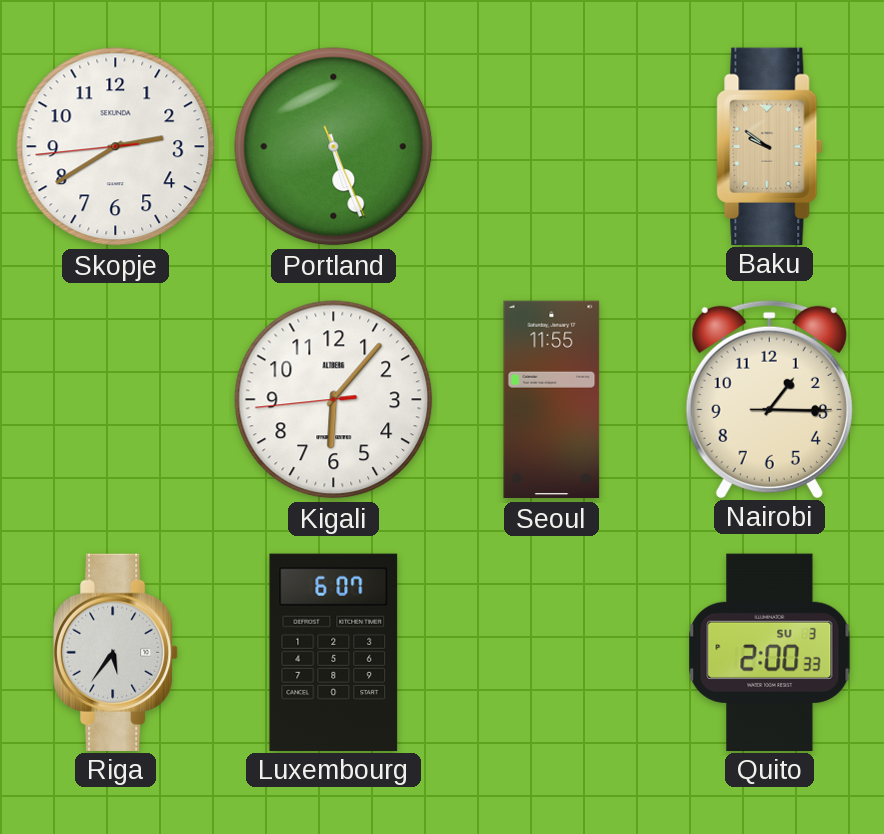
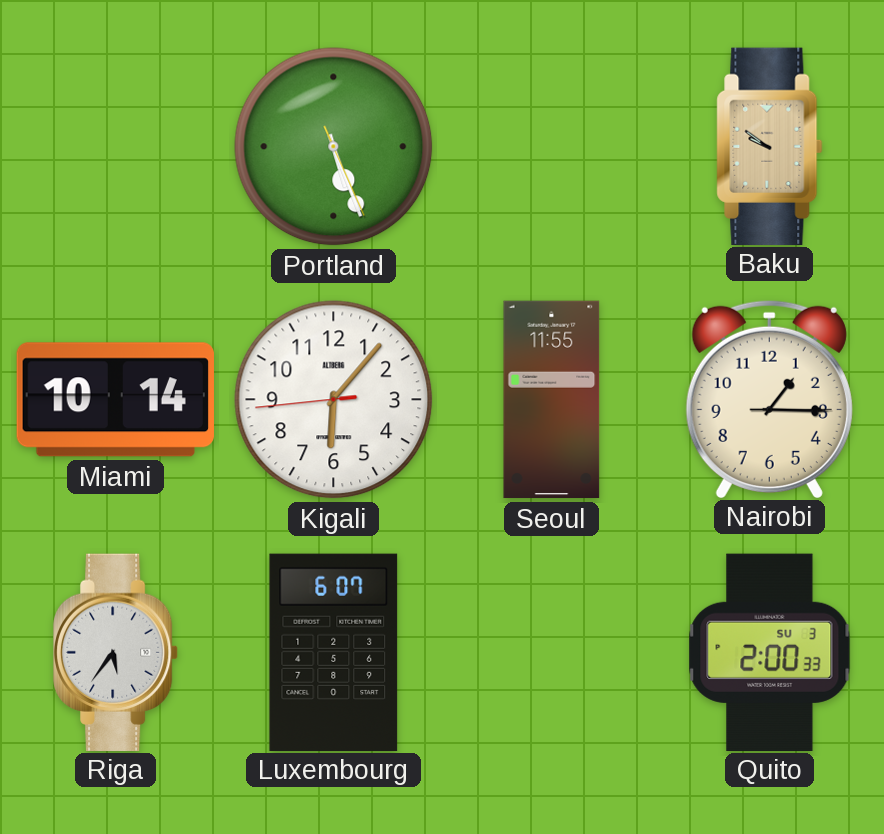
Skopje: 2:39 -> none
Miami: none -> 10:14
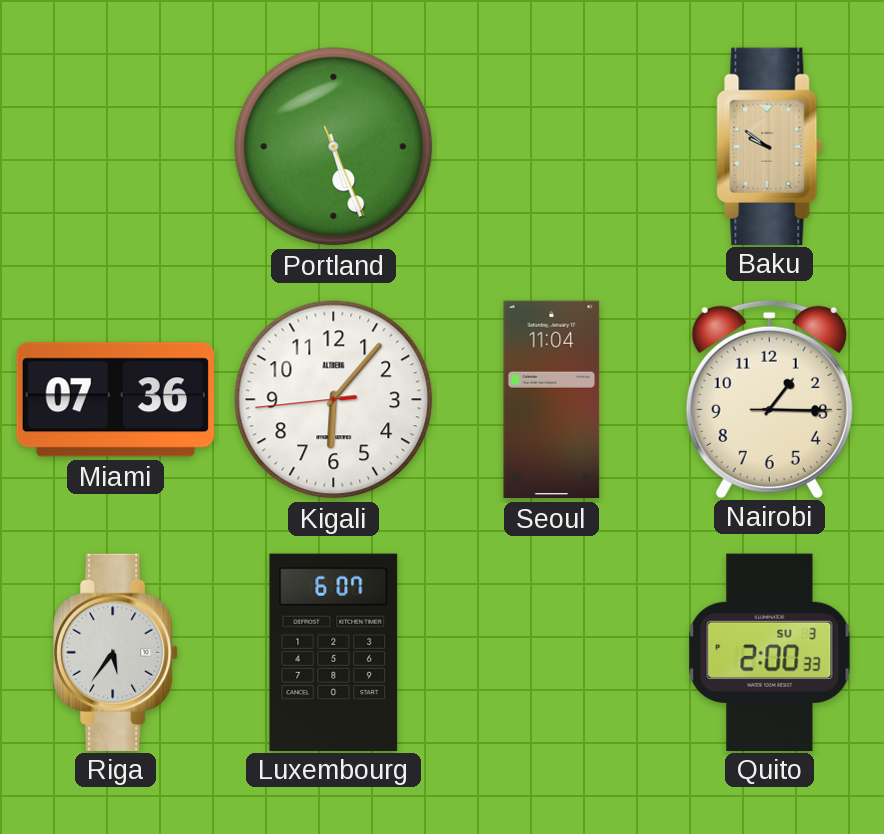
Miami: 10:14 -> 07:36
Seoul: 11:55 -> 11:04
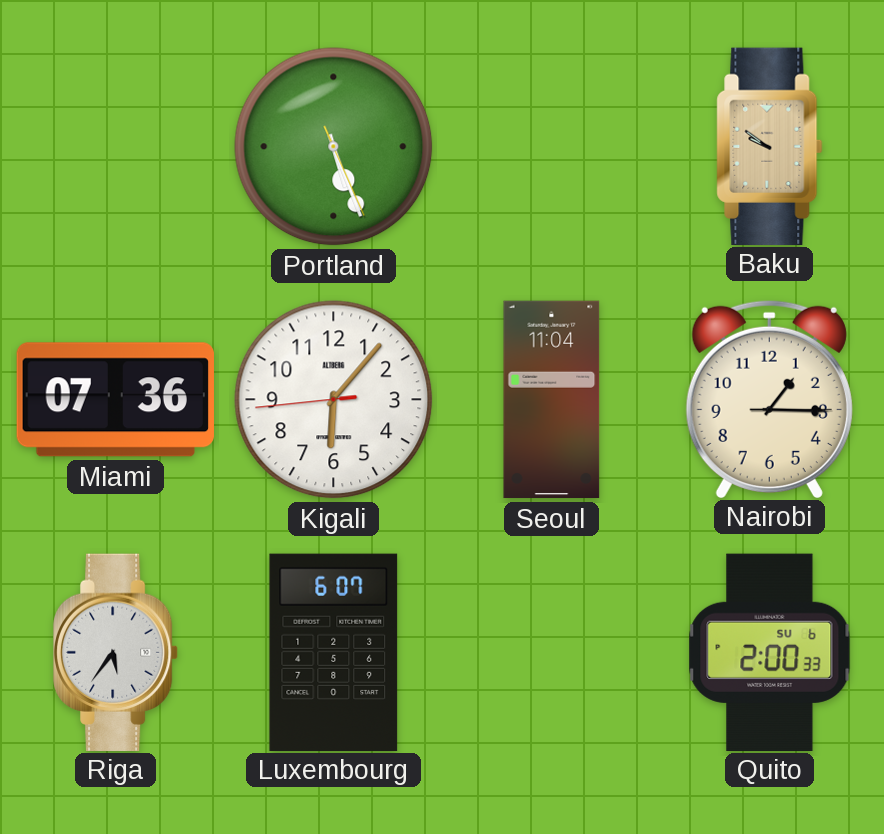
Quito date: SU 3 -> SU 6
